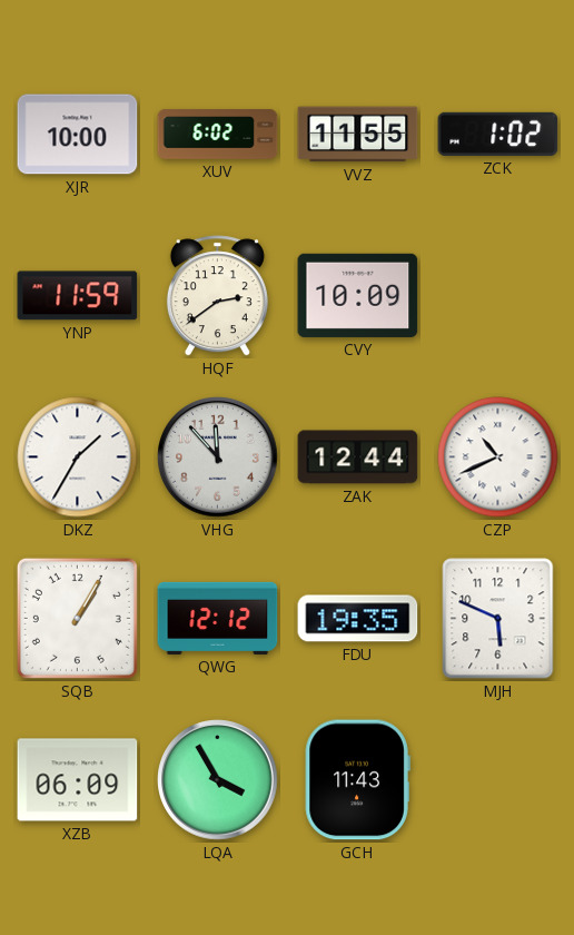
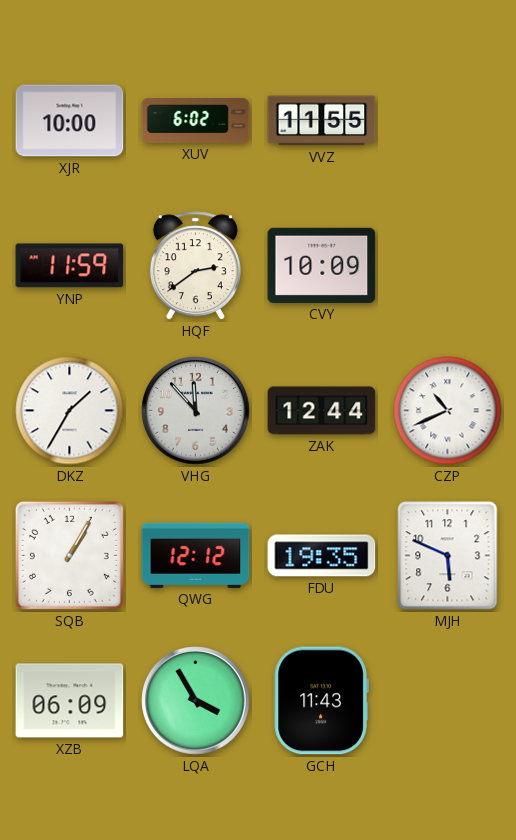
ZCK: 1:02 -> none
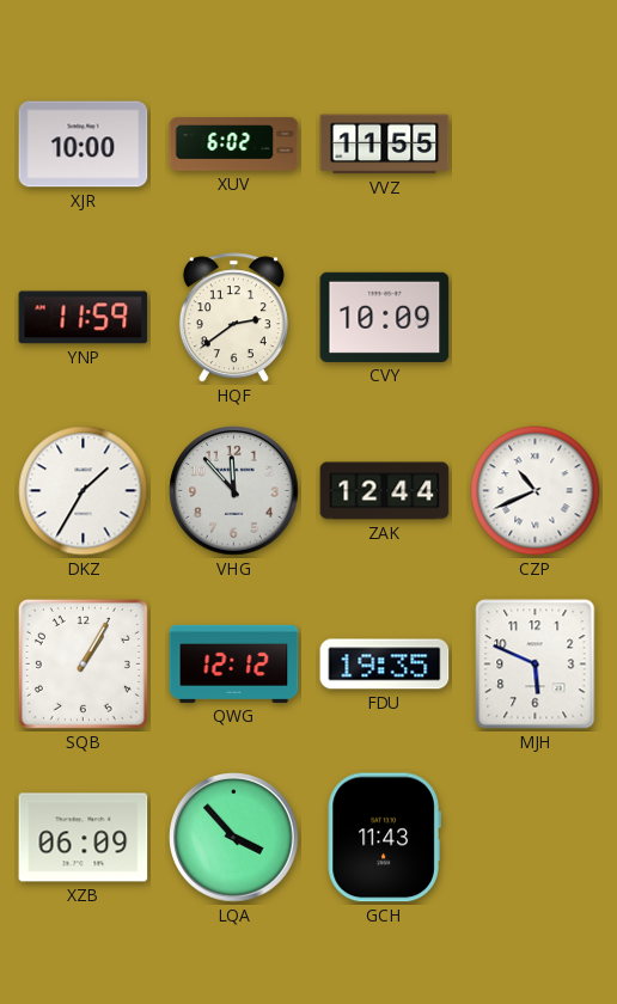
LQA: 3:55 -> 3:53
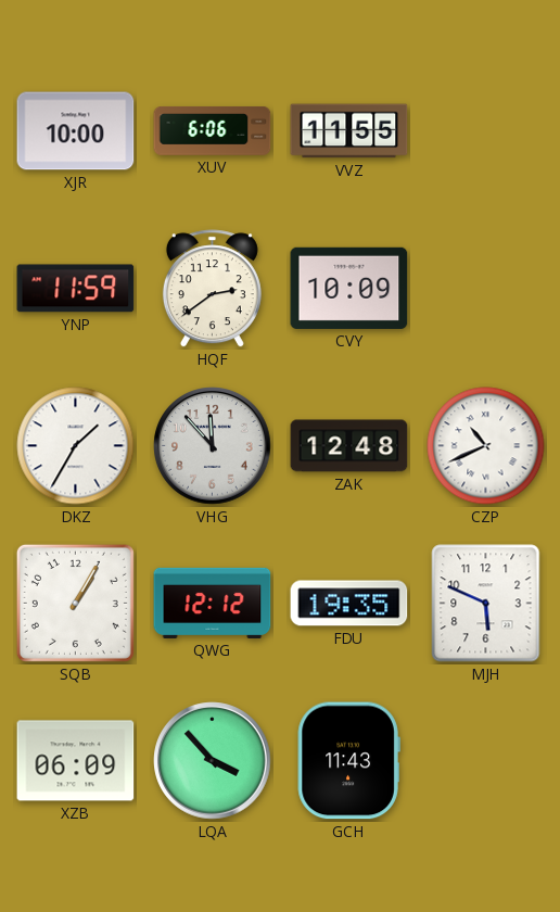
XUV: 6:02 -> 6:06
ZAK: 12:44 -> 12:48
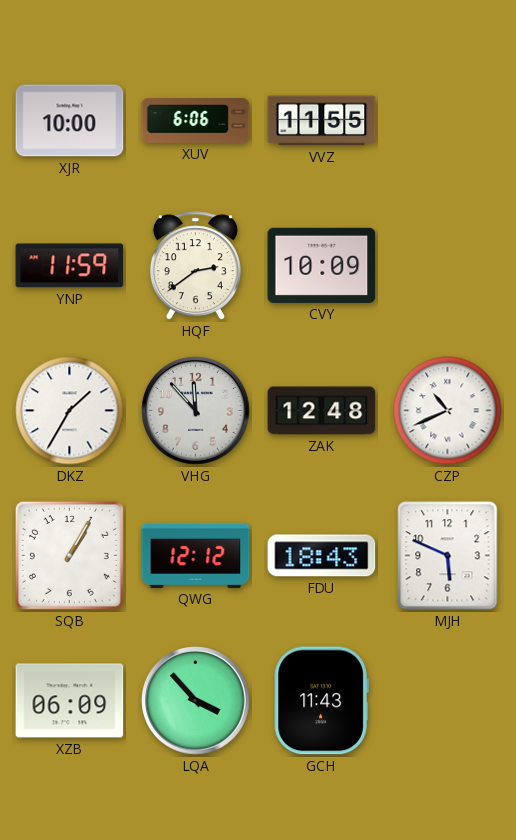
FDU: 19:35 -> 18:43
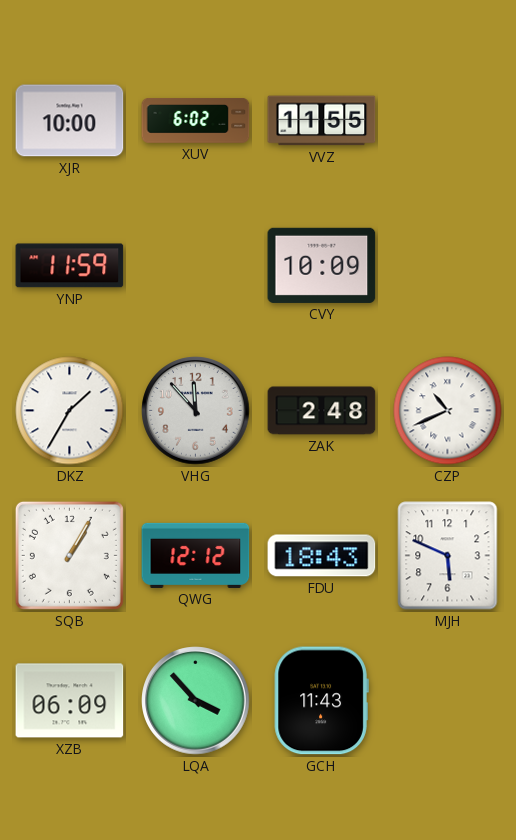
XUV: 6:06 -> 6:02
HQF: 2:39 -> none
ZAK: 12:48 -> 2:48
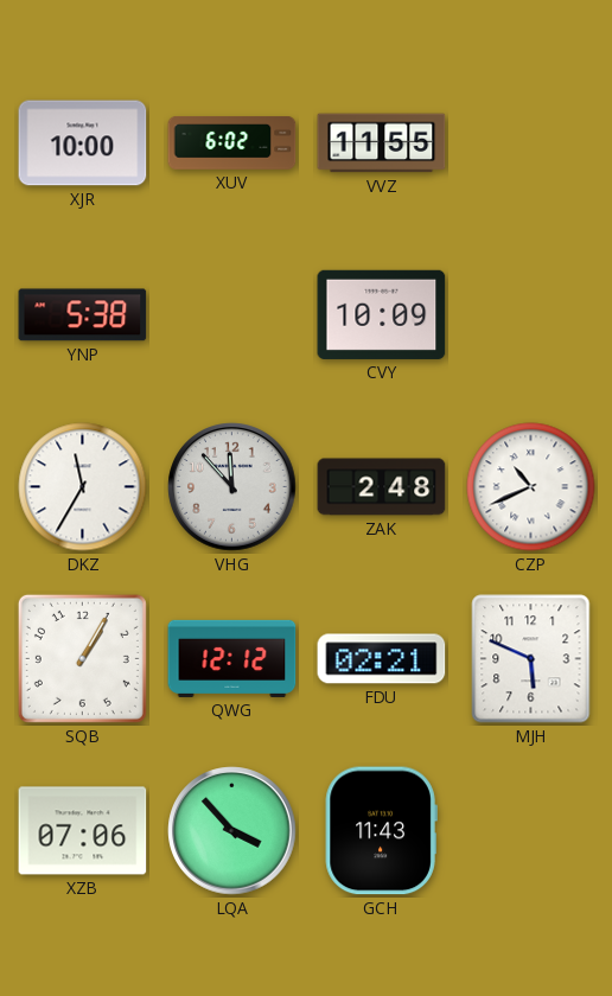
YNP: 11:59 -> 5:38
DKZ: 1:35 -> 11:35
FDU: 18:43 -> 02:21
XZB: 06:09 -> 07:06
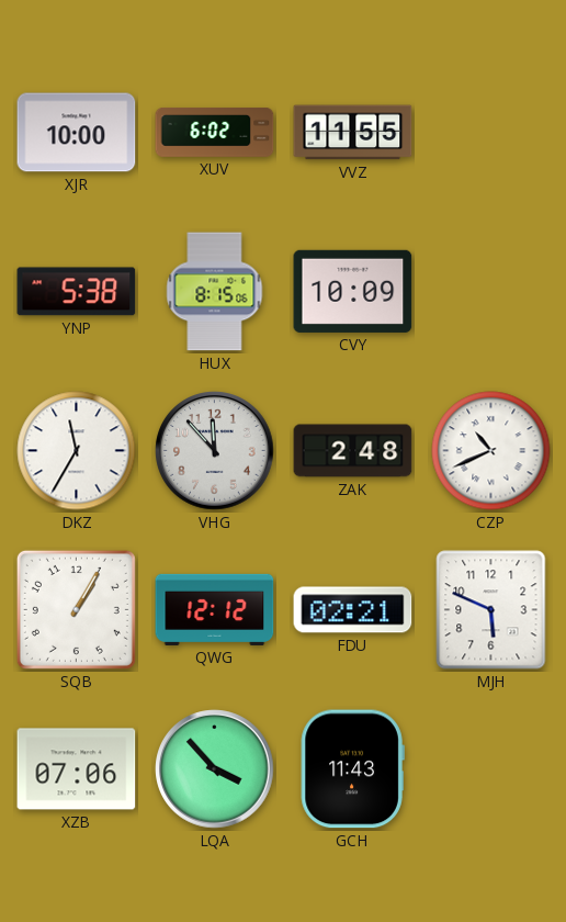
HUX: none -> 8:15
